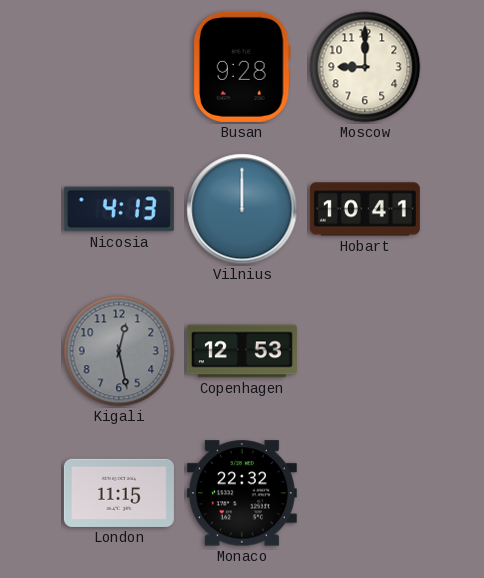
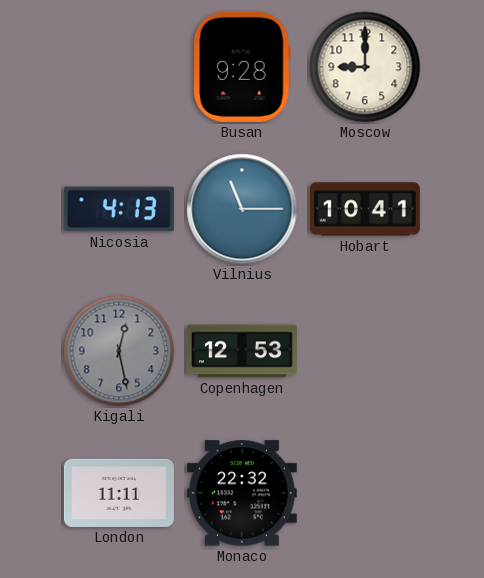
Vilnius: 12:00 -> 11:15
London: 11:15 -> 11:11
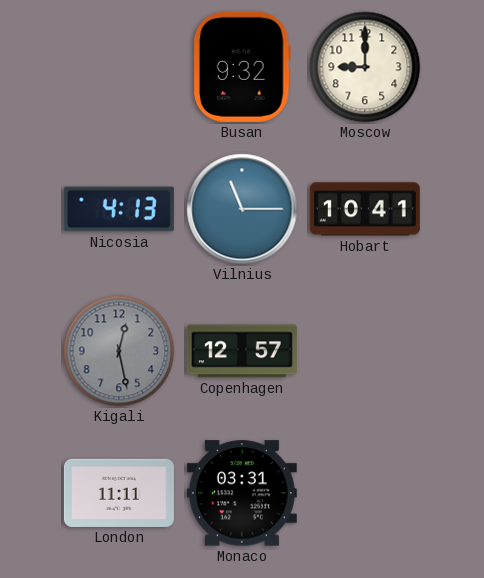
Busan: 9:28 -> 9:32
Copenhagen: 12:53 -> 12:57
Monaco: 22:32 -> 03:31
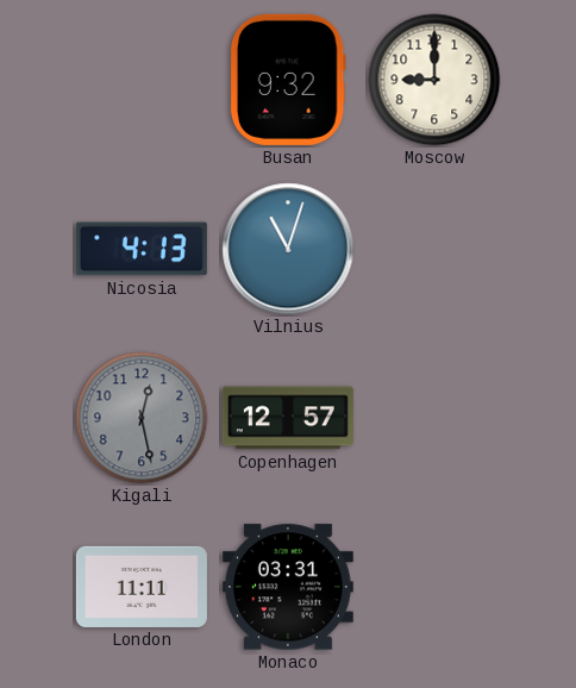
Vilnius: 11:15 -> 11:03
Hobart: 10:41 -> none
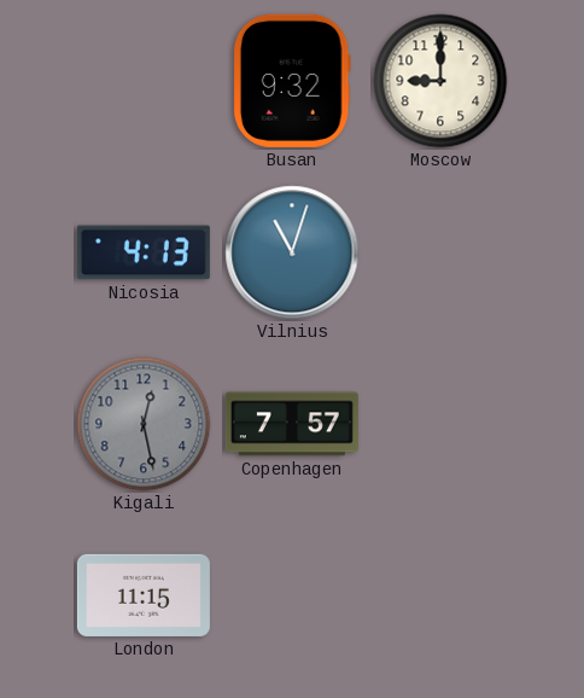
Copenhagen: 12:57 -> 7:57
London: 11:11 -> 11:15
Monaco: 03:31 -> none
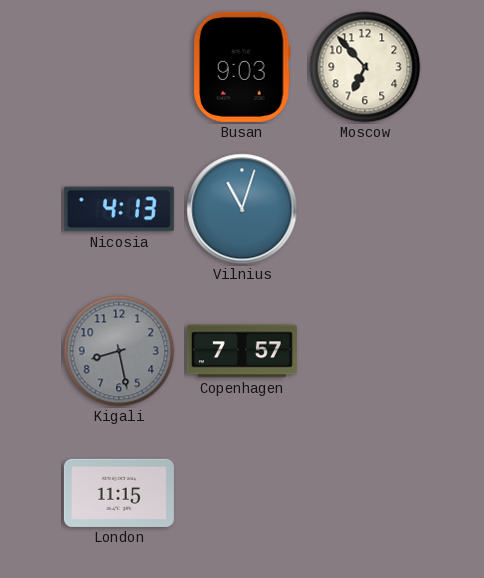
Busan: 9:32 -> 9:03
Moscow: 9:00 -> 6:53
Kigali: 12:28 -> 8:28
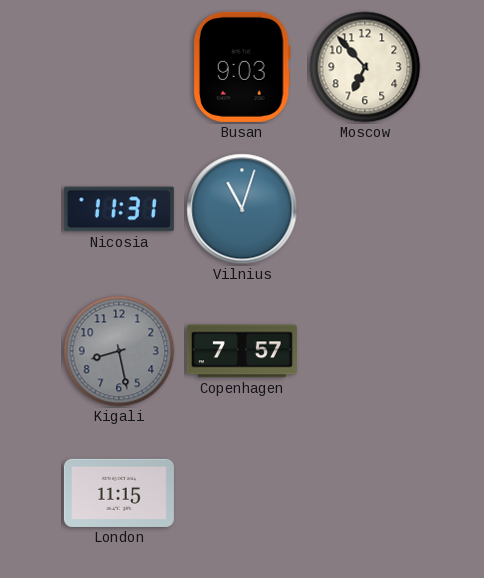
Nicosia: 4:13 -> 11:31
